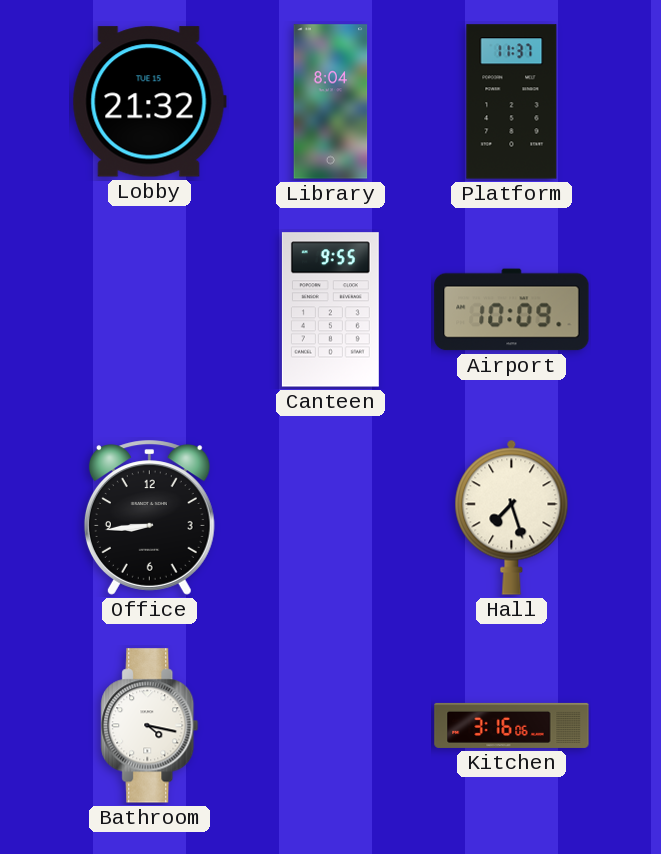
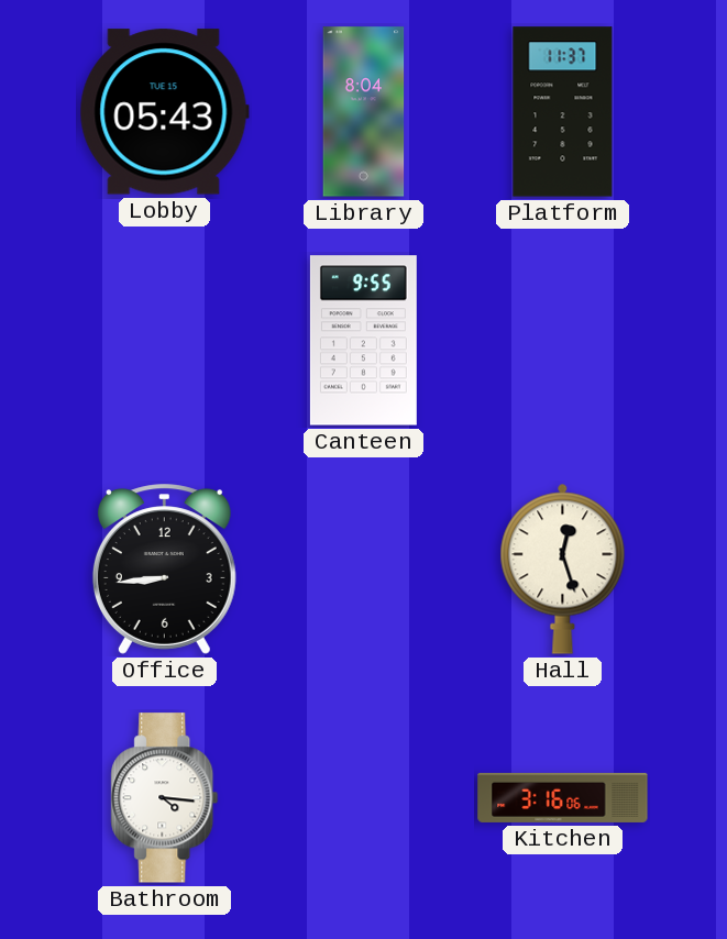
Lobby: 21:32 -> 05:43
Airport: 10:09 -> none
Hall: 7:27 -> 12:27
Bathroom: 4:17 -> 4:16
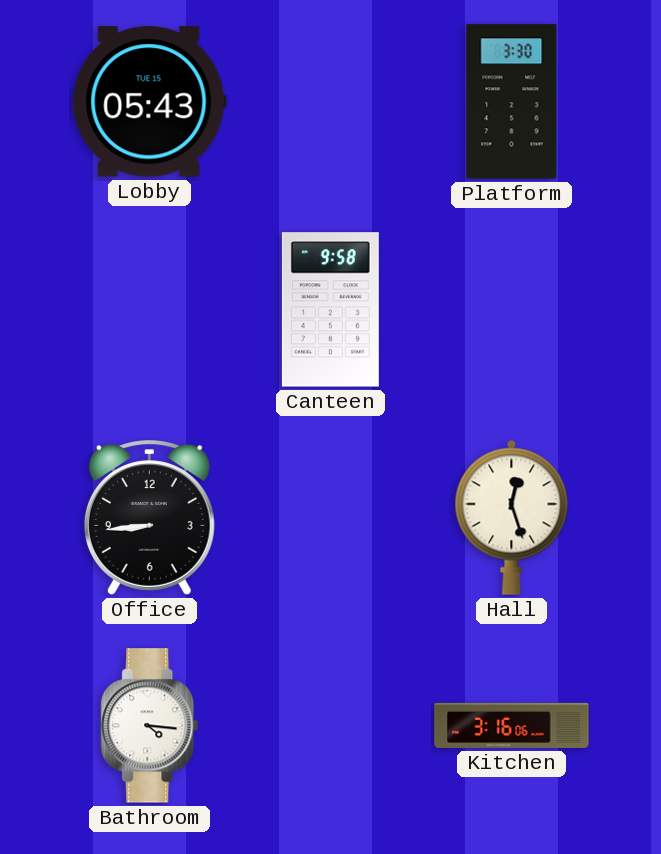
Library: 8:04 -> none
Platform: 11:37 -> 3:30
Canteen: 9:55 -> 9:58
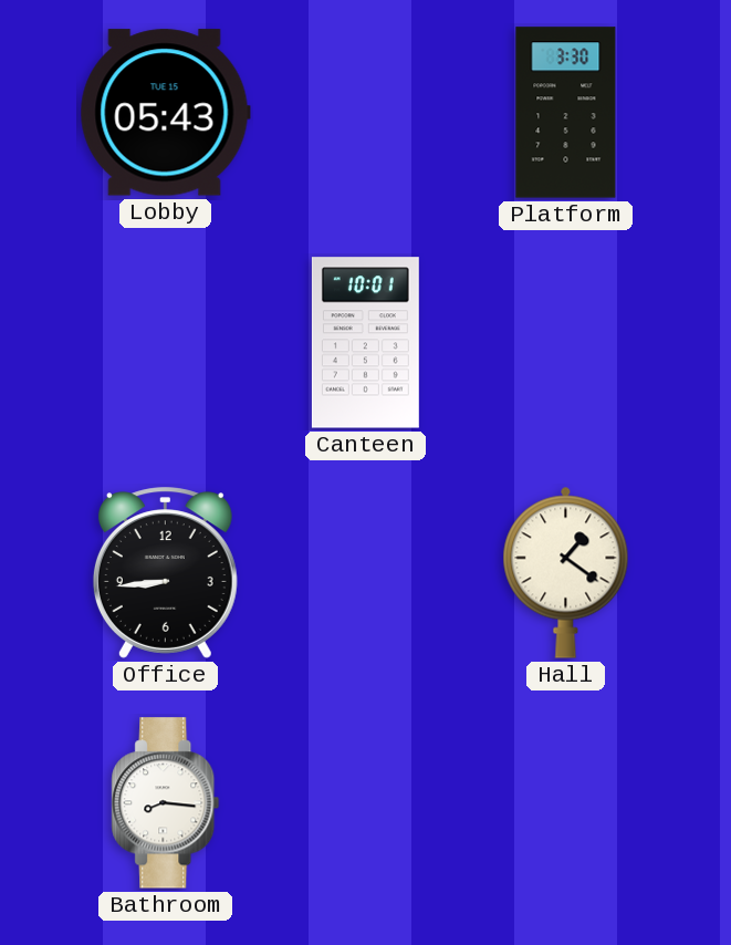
Canteen: 9:58 -> 10:01
Hall: 12:27 -> 1:21
Bathroom: 4:16 -> 8:16
Kitchen: 3:16 -> none
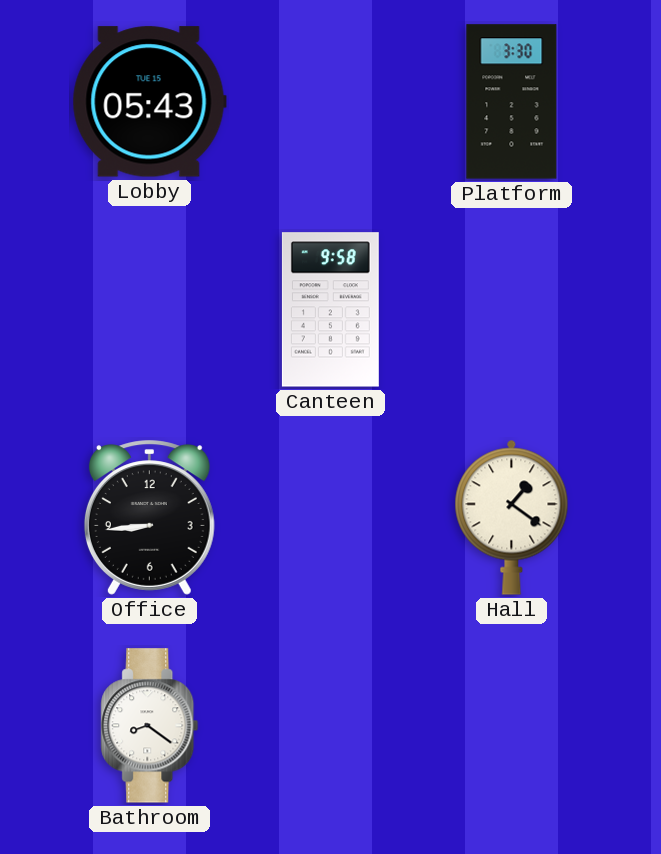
Canteen: 10:01 -> 9:58
Bathroom: 8:16 -> 8:21
